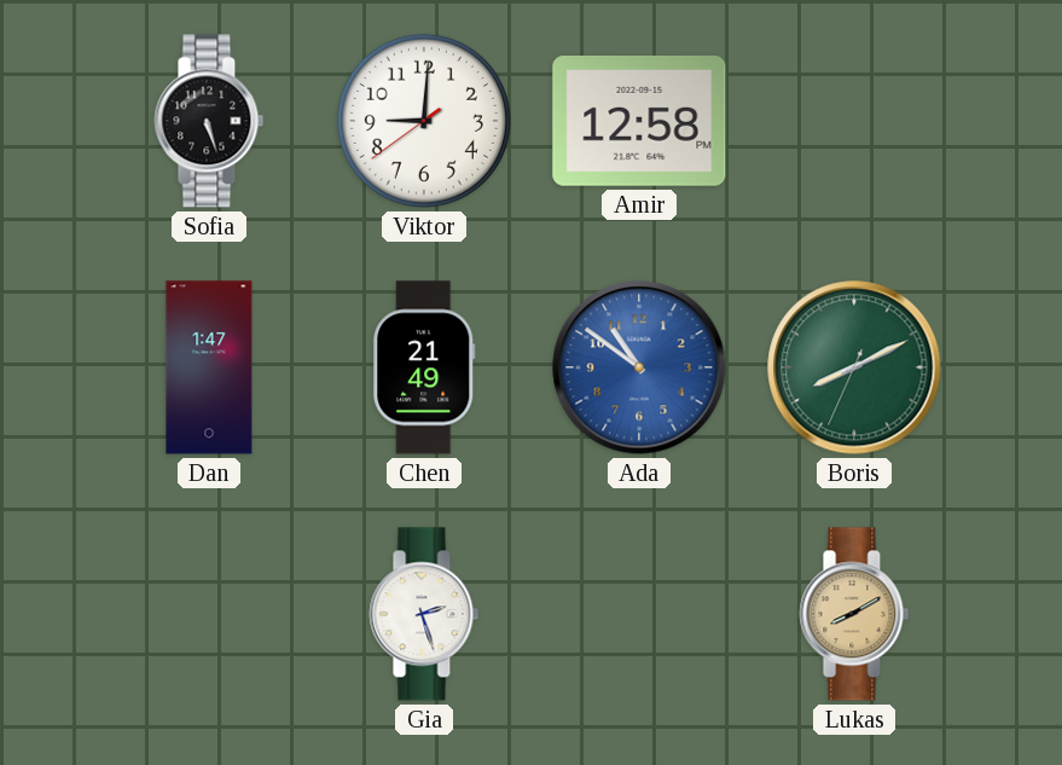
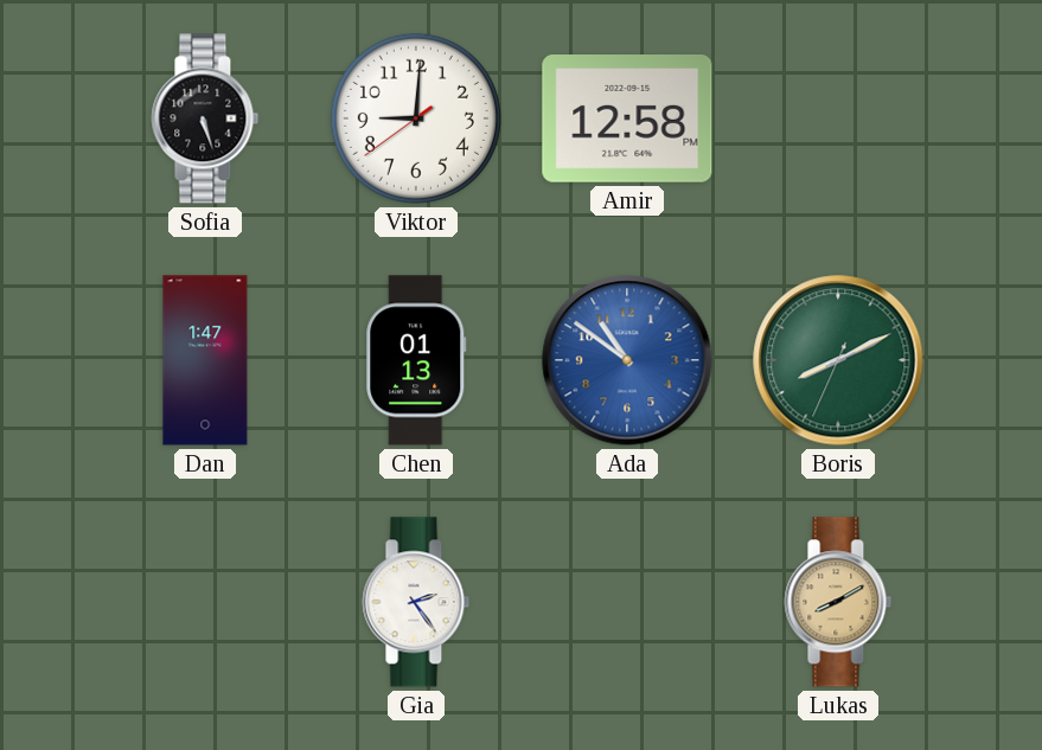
Chen: 21:49 -> 01:13
Gia: 2:27 -> 2:24
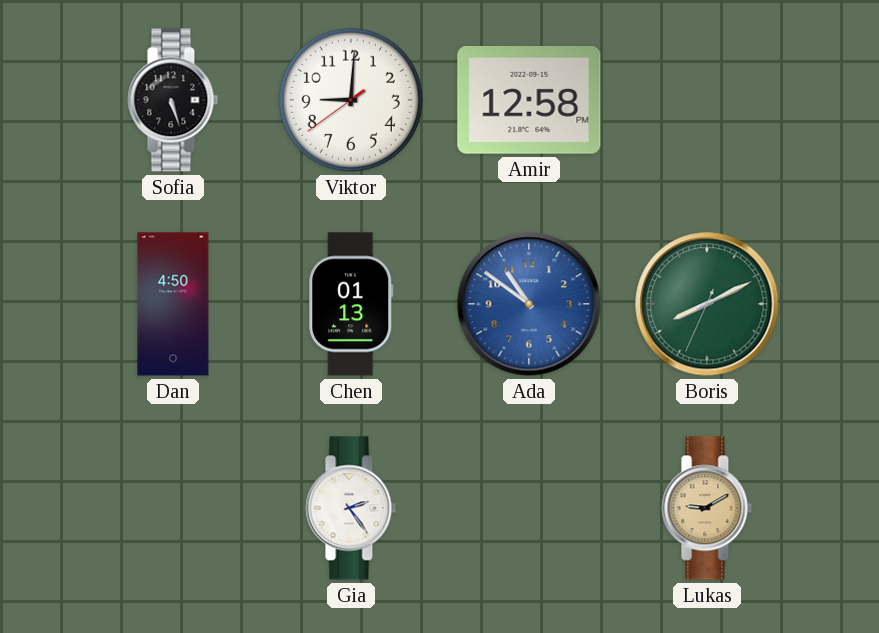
Dan: 1:47 -> 4:50
Lukas: 8:10 -> 9:10
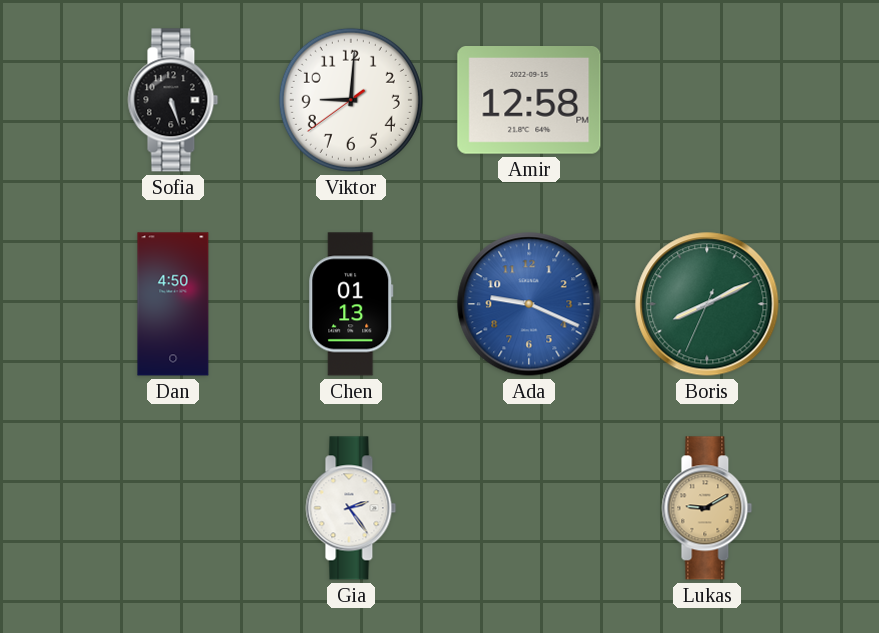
Ada: 10:51 -> 9:19
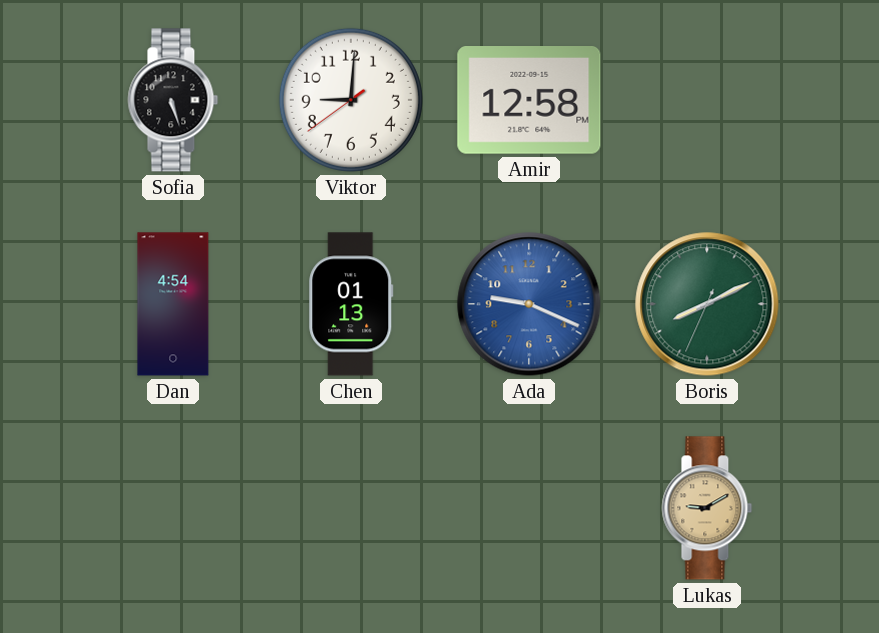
Dan: 4:50 -> 4:54
Gia: 2:24 -> none
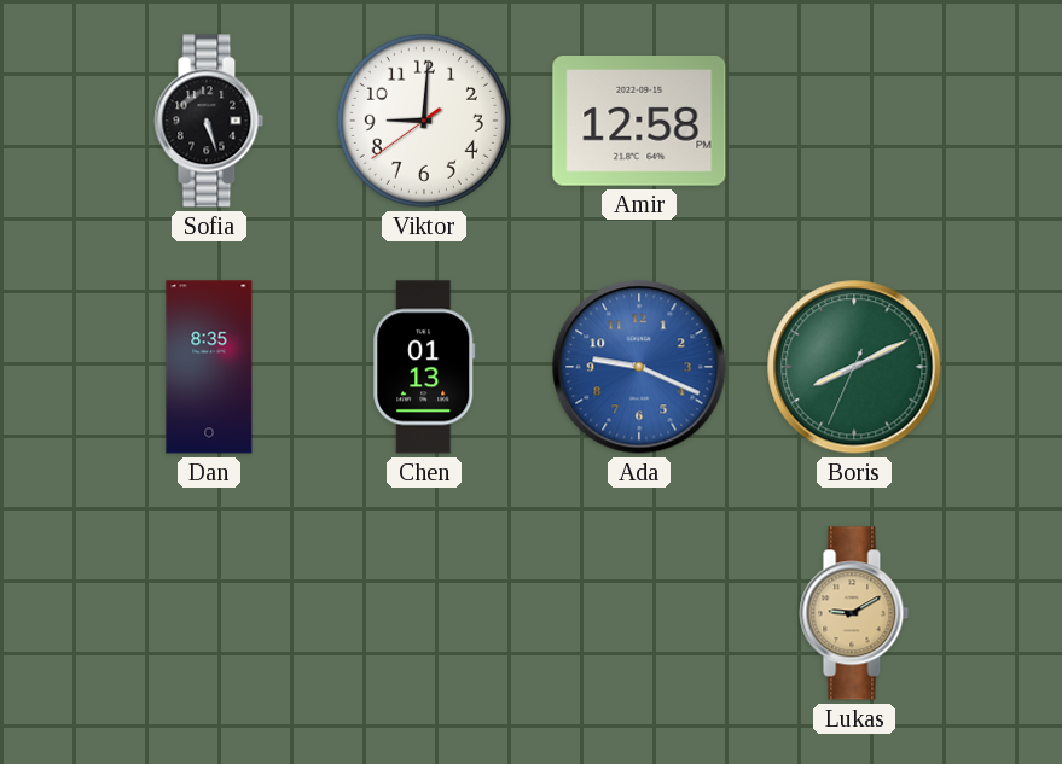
Dan: 4:54 -> 8:35
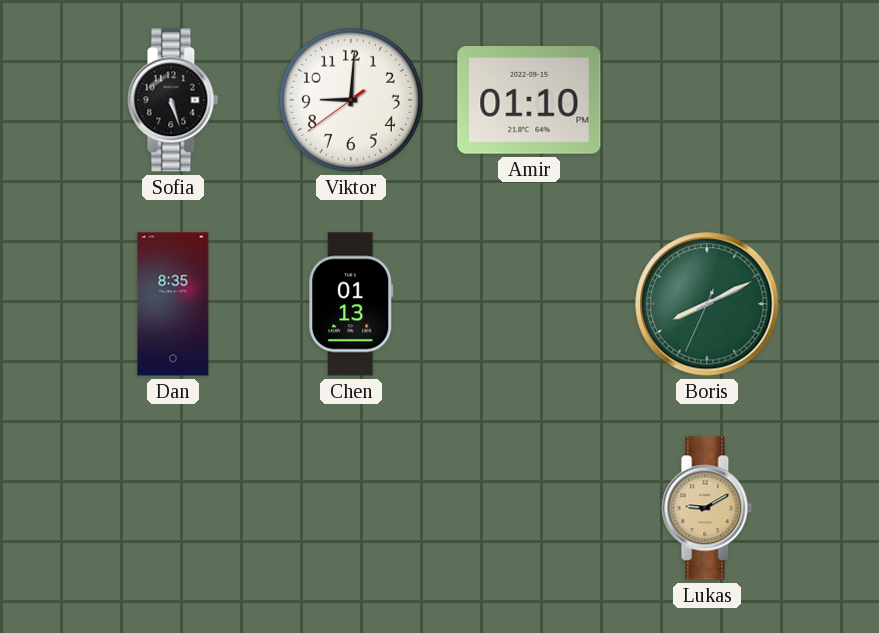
Amir: 12:58 -> 01:10
Ada: 9:19 -> none
